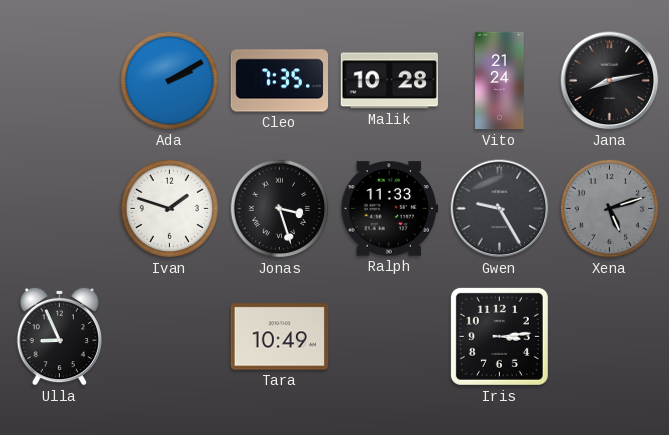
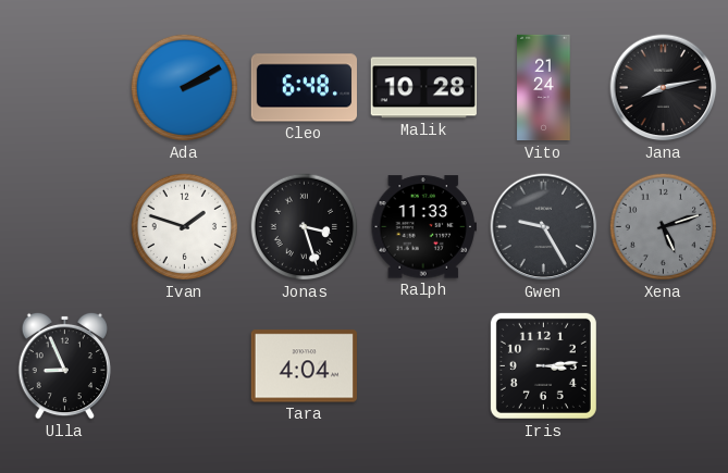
Cleo: 7:35 -> 6:48
Tara: 10:49 -> 4:04
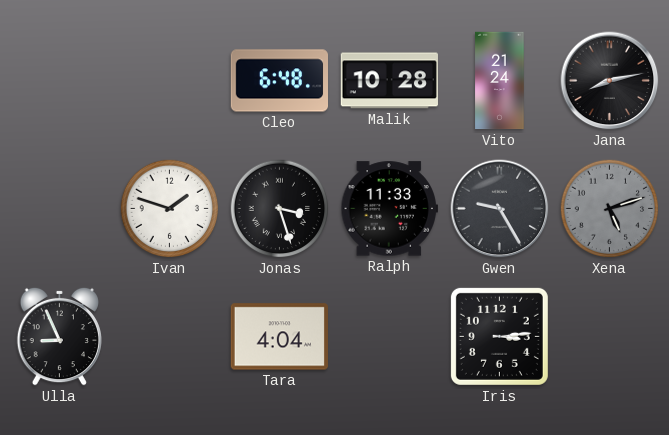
Ada: 2:10 -> none
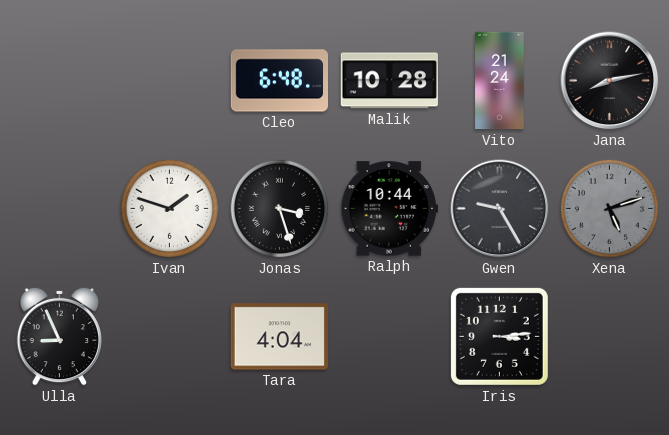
Ralph: 11:33 -> 10:44
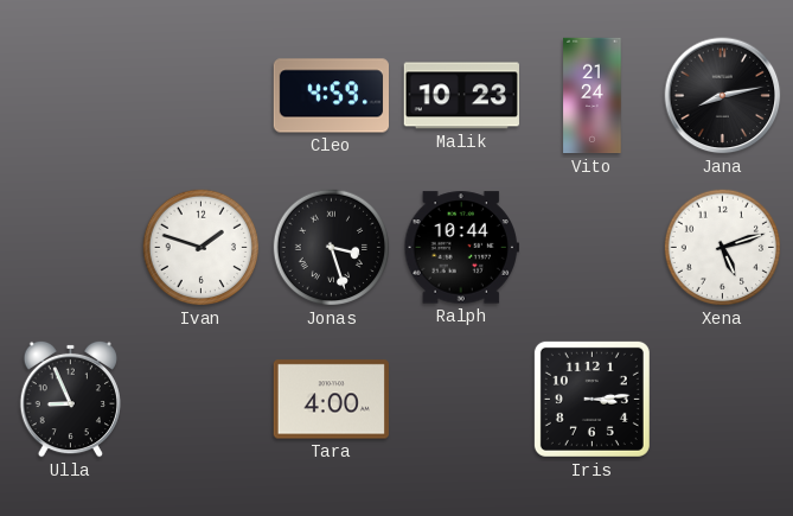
Cleo: 6:48 -> 4:59
Malik: 10:28 -> 10:23
Gwen: 9:25 -> none
Xena dial: grey -> white
Tara: 4:04 -> 4:00
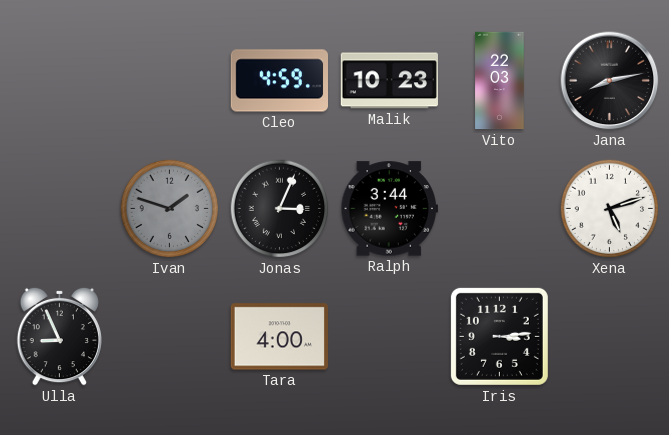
Vito: 21:24 -> 22:03
Ivan dial: white -> grey
Jonas: 3:27 -> 3:04
Ralph: 10:44 -> 3:44
